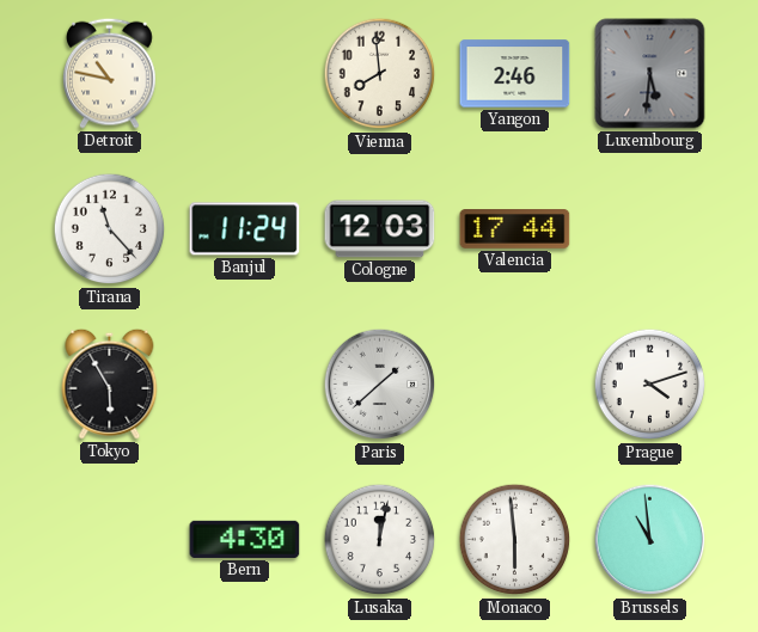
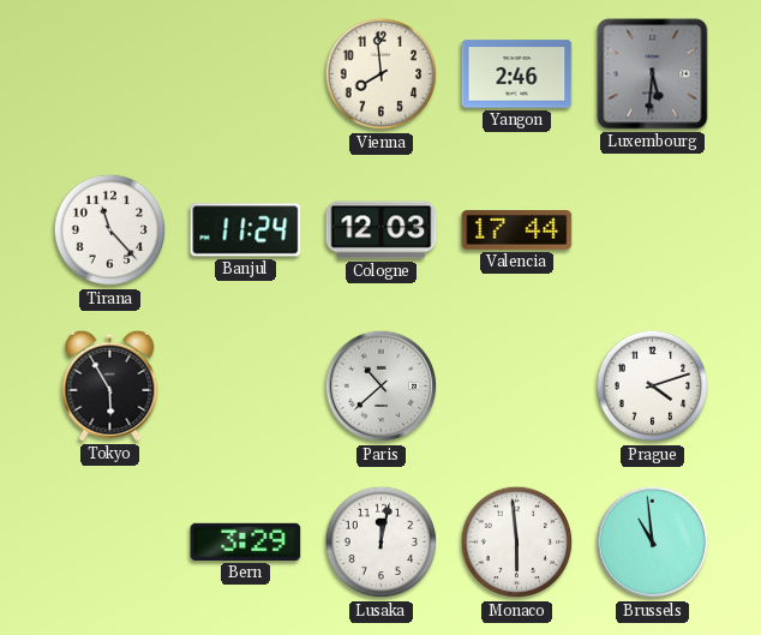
Detroit: 10:47 -> none
Paris: 1:38 -> 10:38
Bern: 4:30 -> 3:29
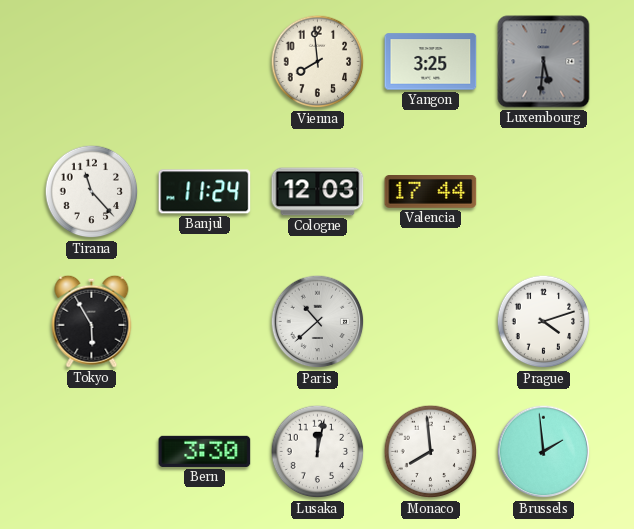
Yangon: 2:46 -> 3:25
Bern: 3:29 -> 3:30
Monaco: 5:59 -> 7:59
Brussels: 10:59 -> 1:59
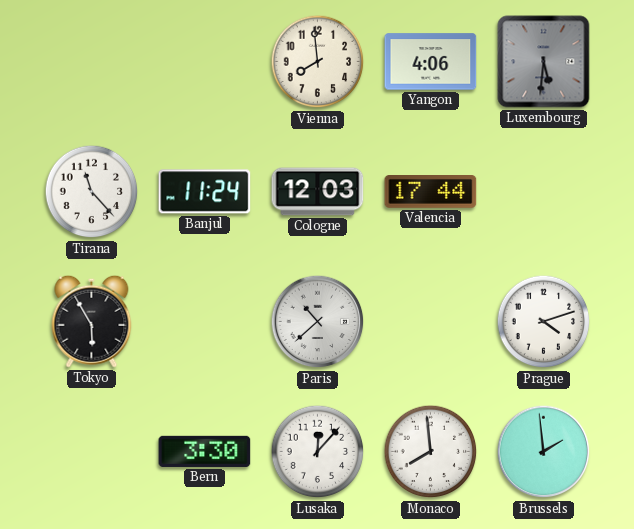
Yangon: 3:25 -> 4:06
Lusaka: 12:02 -> 12:07
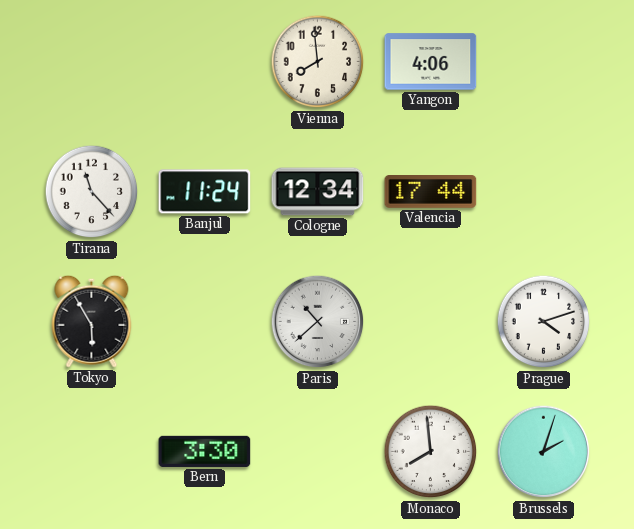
Luxembourg: 5:31 -> none
Cologne: 12:03 -> 12:34
Lusaka: 12:07 -> none
Brussels: 1:59 -> 2:03
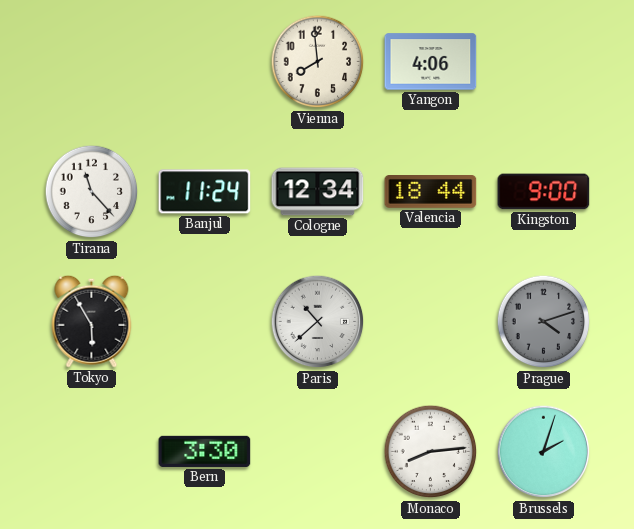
Valencia: 17:44 -> 18:44
Kingston: none -> 9:00
Prague dial: white -> grey
Monaco: 7:59 -> 8:14
